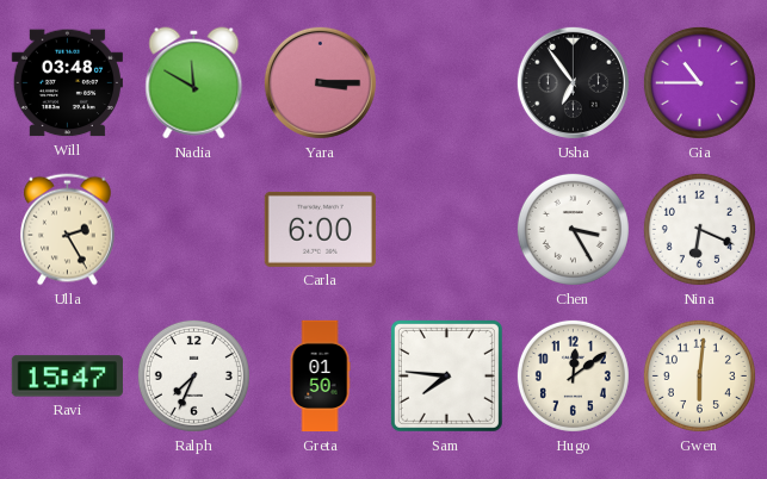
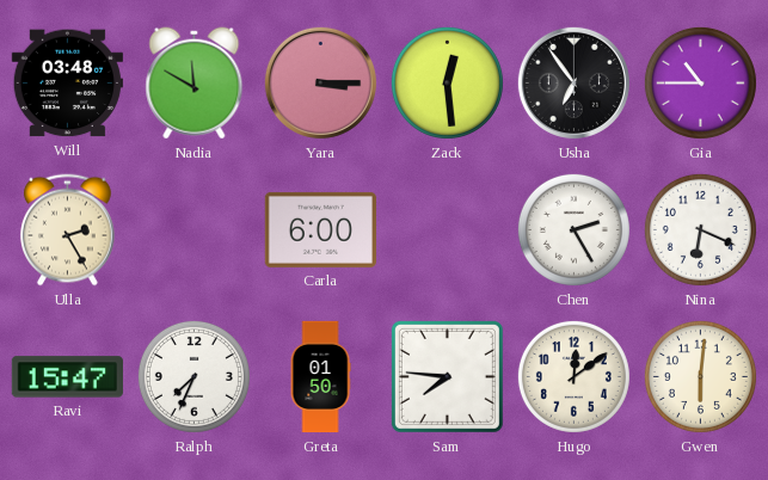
Zack: none -> 12:29
Chen: 3:25 -> 2:25
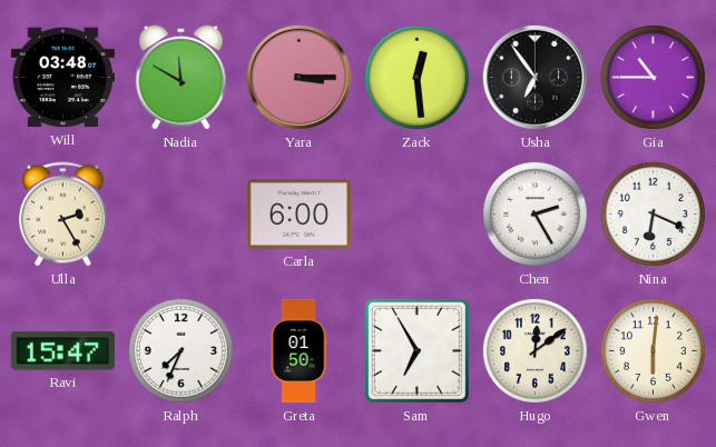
Sam: 7:46 -> 6:55
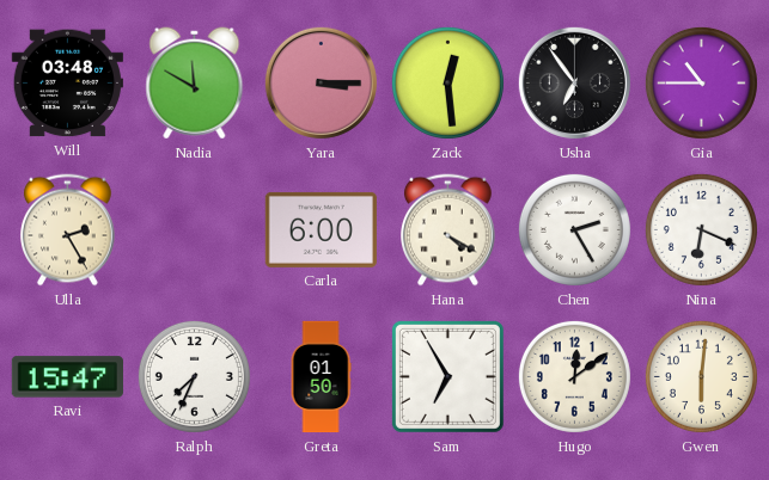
Hana: none -> 4:20
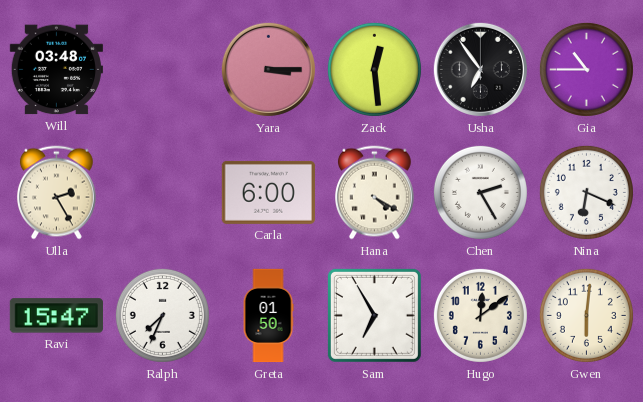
Nadia: 11:50 -> none
